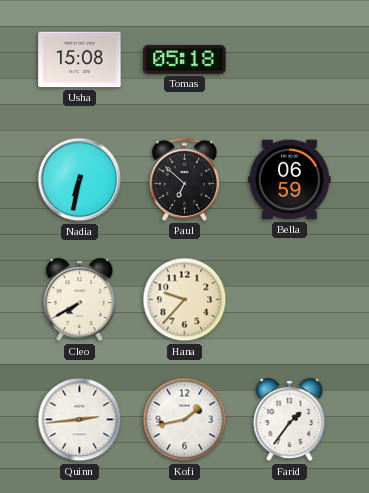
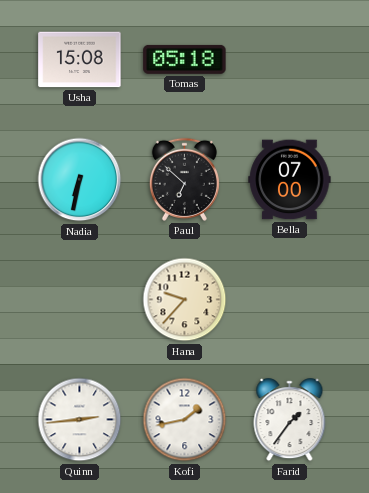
Bella: 06:59 -> 07:00
Cleo: 7:40 -> none
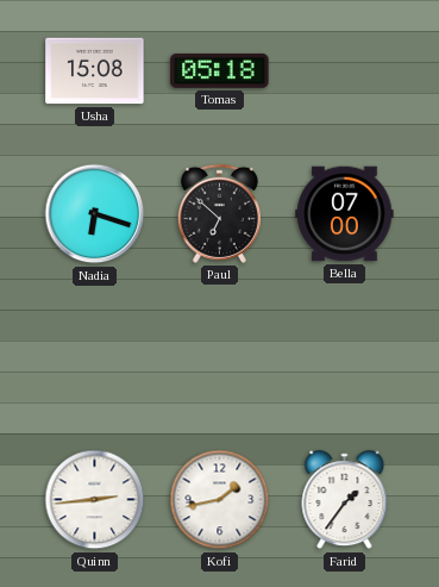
Nadia: 6:32 -> 6:18
Hana: 9:37 -> none
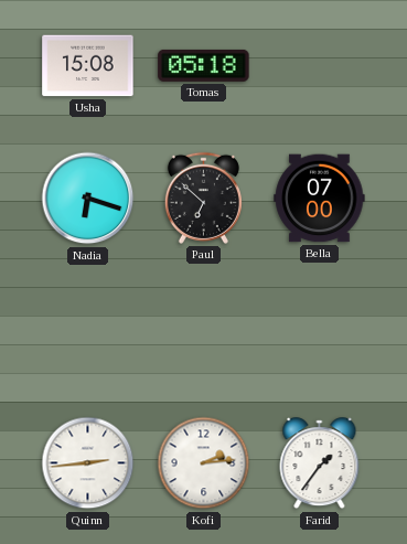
Kofi: 1:43 -> 2:14
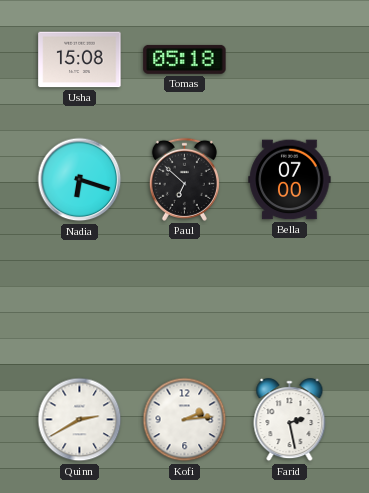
Quinn: 2:44 -> 2:40
Farid: 1:36 -> 2:28
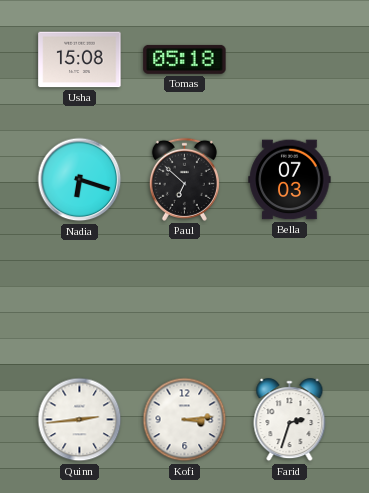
Bella: 07:00 -> 07:03
Quinn: 2:40 -> 2:44
Kofi: 2:14 -> 3:14
Farid: 2:28 -> 2:33
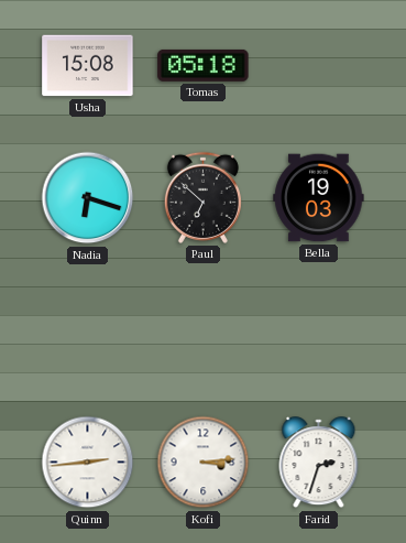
Bella: 07:03 -> 19:03
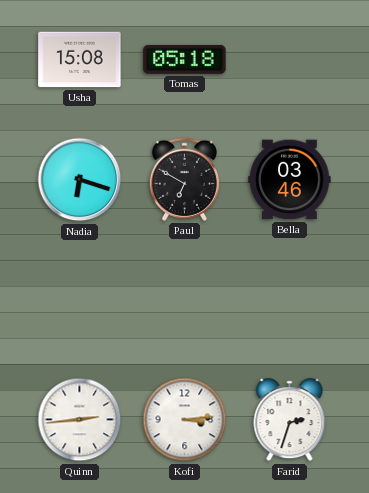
Paul: 6:52 -> 6:50
Bella: 19:03 -> 03:46
